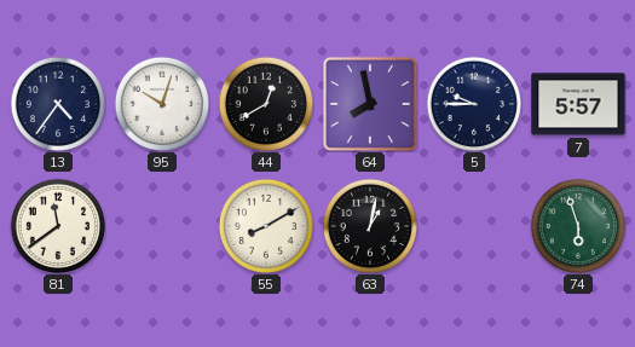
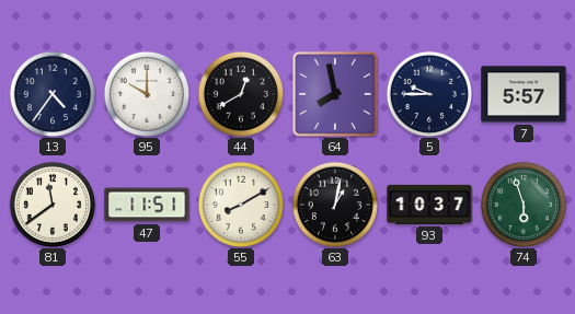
95: 10:03 -> 10:00
47: none -> 11:51
93: none -> 10:37
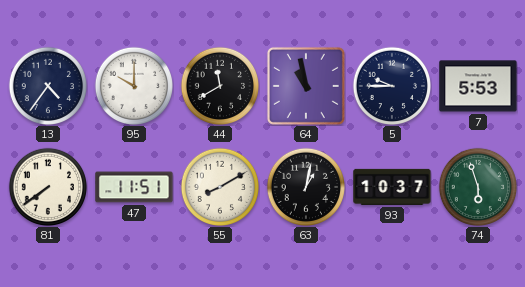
44: 12:40 -> 11:40
64: 7:58 -> 10:58
7: 5:57 -> 5:53
81: 11:39 -> 7:39
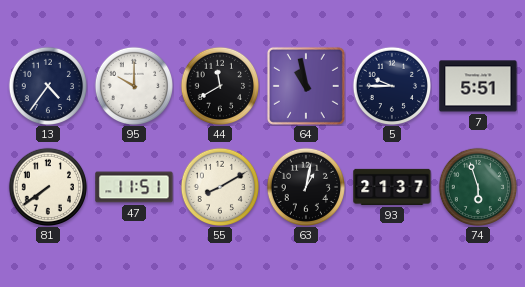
7: 5:53 -> 5:51
93: 10:37 -> 21:37
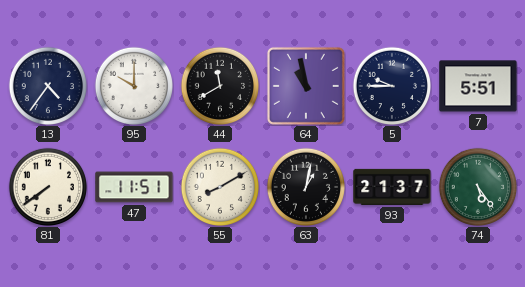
74: 5:57 -> 5:24
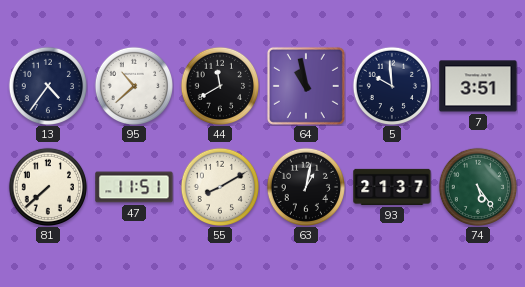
95: 10:00 -> 10:38
5: 9:45 -> 9:59
7: 5:51 -> 3:51
81: 7:39 -> 7:38
